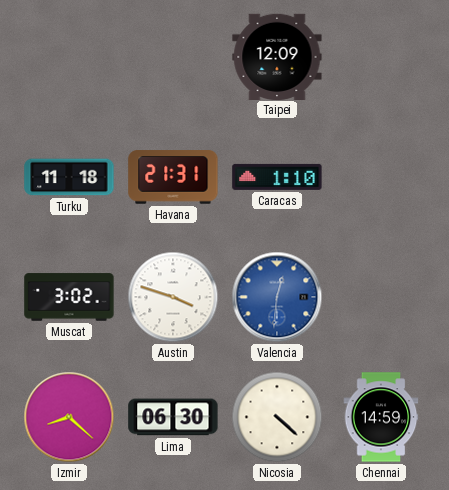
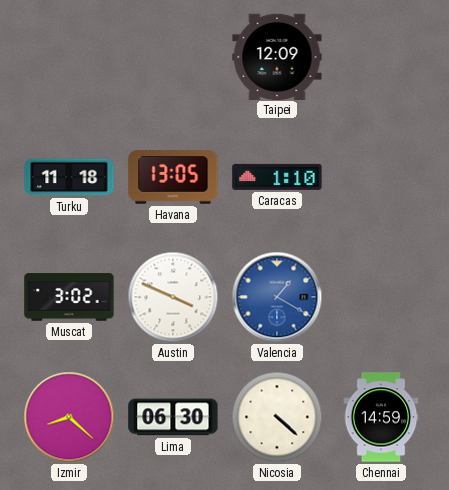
Havana: 21:31 -> 13:05
Austin: 3:48 -> 3:49
Valencia: 12:31 -> 1:20
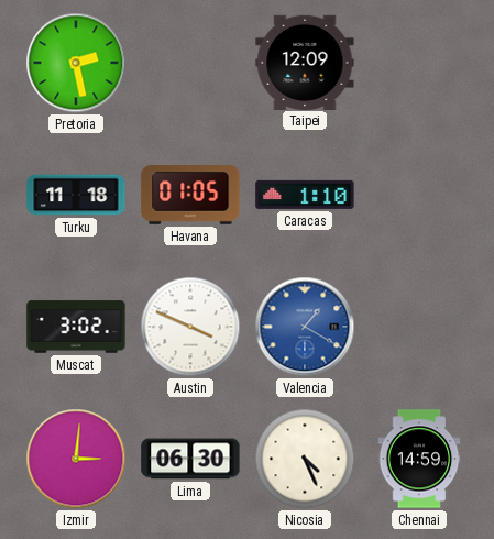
Pretoria: none -> 2:28
Havana: 13:05 -> 01:05
Izmir: 8:22 -> 3:01
Nicosia: 4:22 -> 4:26
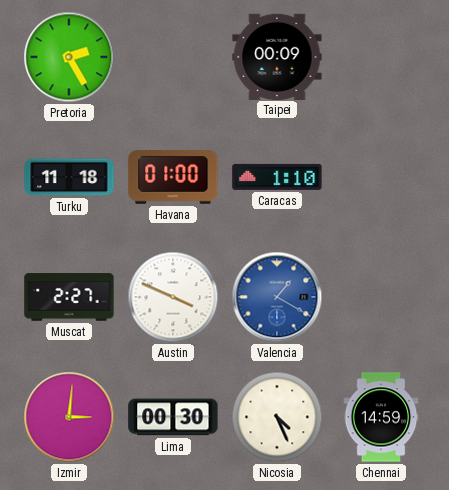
Pretoria: 2:28 -> 2:25
Taipei: 12:09 -> 00:09
Havana: 01:05 -> 01:00
Muscat: 3:02 -> 2:27
Lima: 06:30 -> 00:30
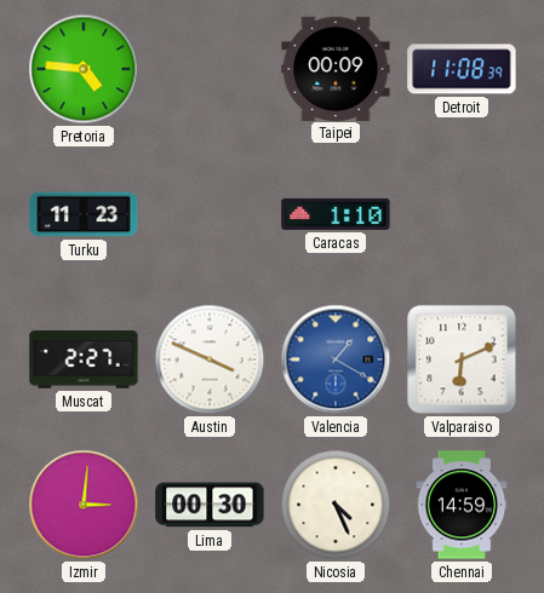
Pretoria: 2:25 -> 4:46
Detroit: none -> 11:08
Turku: 11:18 -> 11:23
Havana: 01:00 -> none
Valparaiso: none -> 6:11
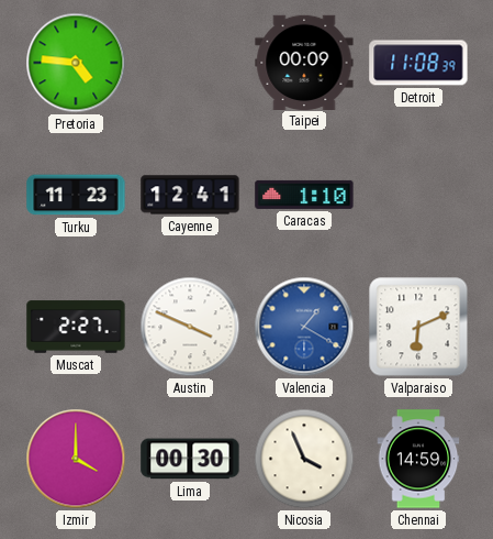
Cayenne: none -> 12:41
Izmir: 3:01 -> 4:00
Nicosia: 4:26 -> 3:56
